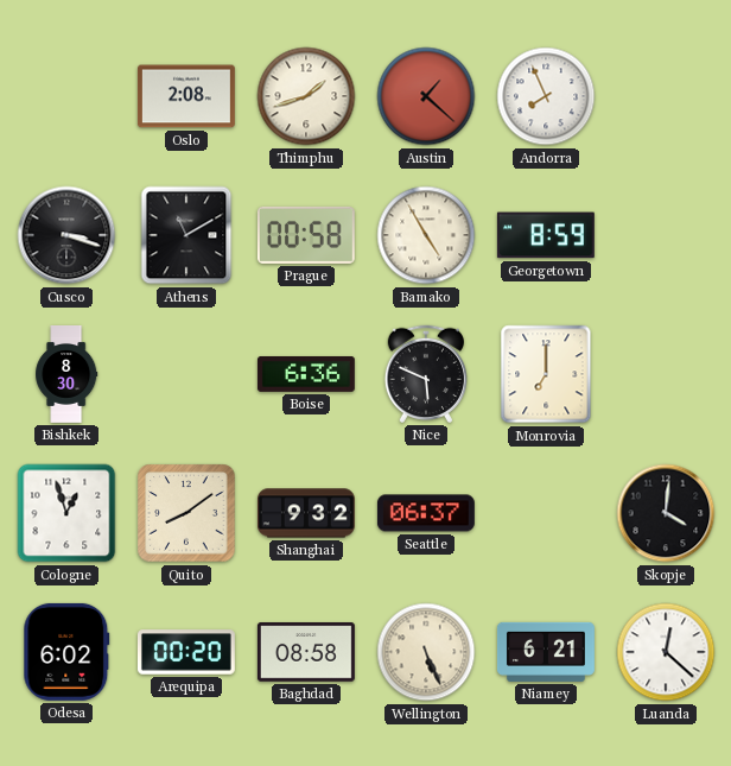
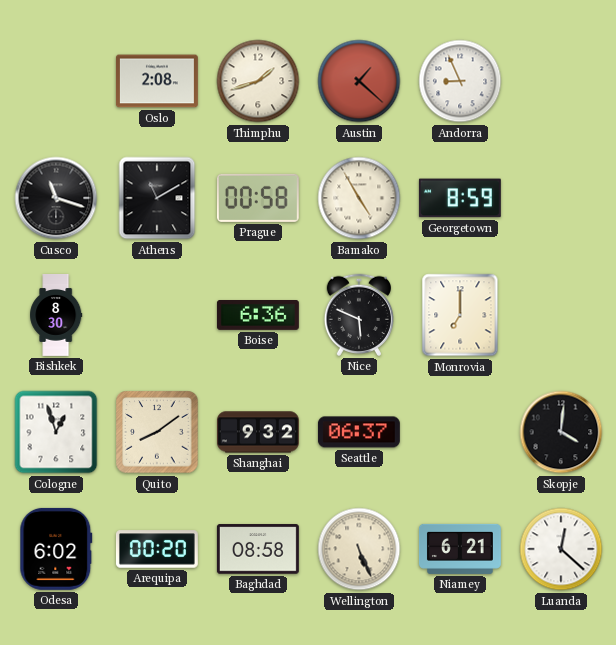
Andorra: 7:56 -> 8:56
Cusco: 3:18 -> 11:18
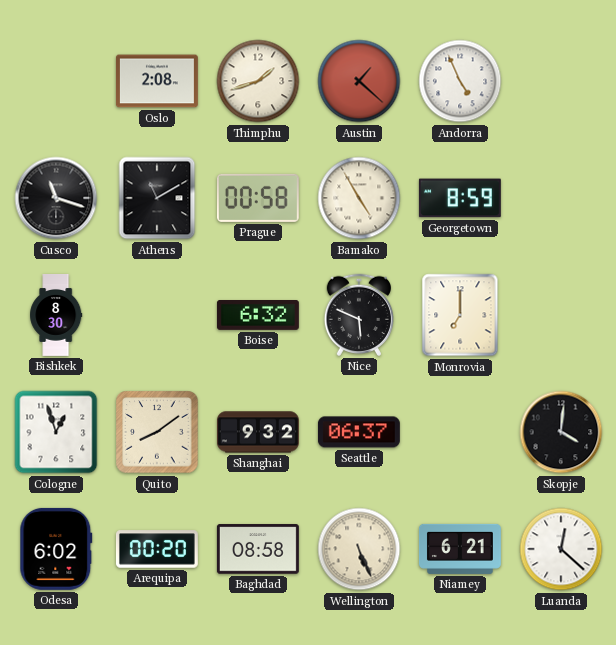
Andorra: 8:56 -> 4:56
Boise: 6:36 -> 6:32
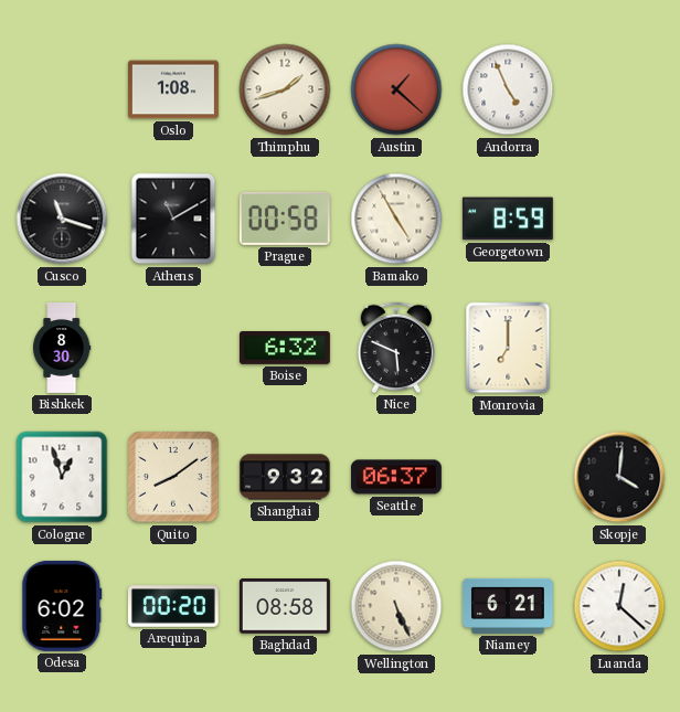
Oslo: 2:08 -> 1:08
